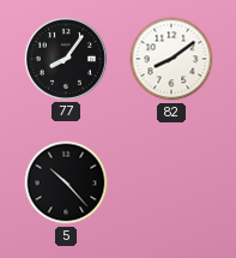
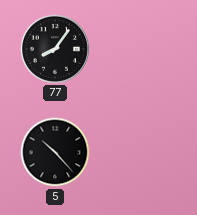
82: 8:09 -> none
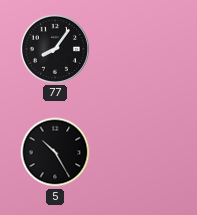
5: 10:23 -> 10:25
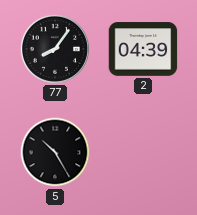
2: none -> 04:39
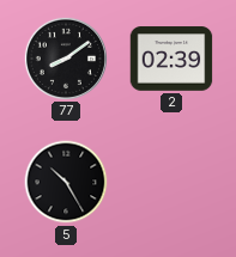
77: 8:06 -> 8:09
2: 04:39 -> 02:39
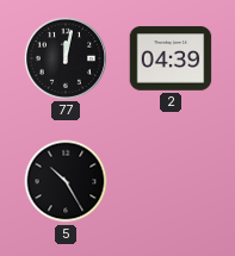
77: 8:09 -> 12:02
2: 02:39 -> 04:39
